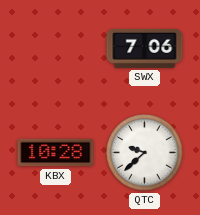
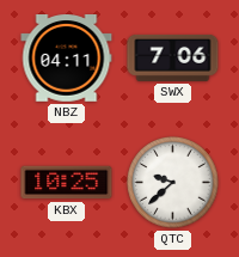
NBZ: none -> 04:11
KBX: 10:28 -> 10:25
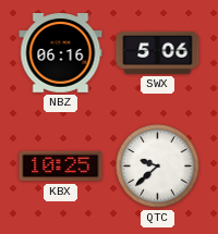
NBZ: 04:11 -> 06:16
SWX: 7:06 -> 5:06
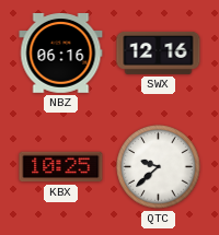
SWX: 5:06 -> 12:16
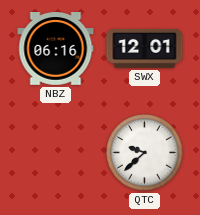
SWX: 12:16 -> 12:01
KBX: 10:25 -> none
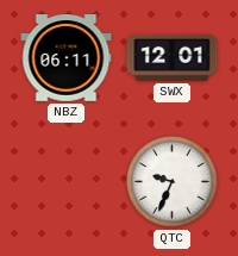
NBZ: 06:16 -> 06:11
QTC: 9:38 -> 9:34
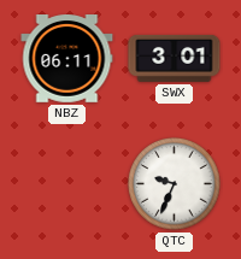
SWX: 12:01 -> 3:01
